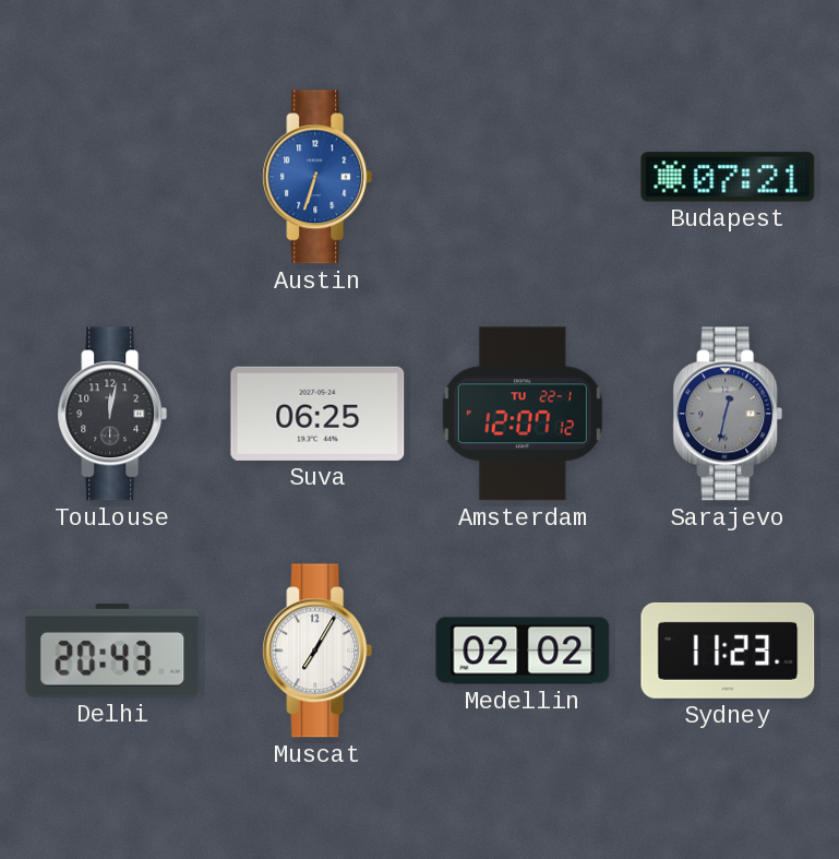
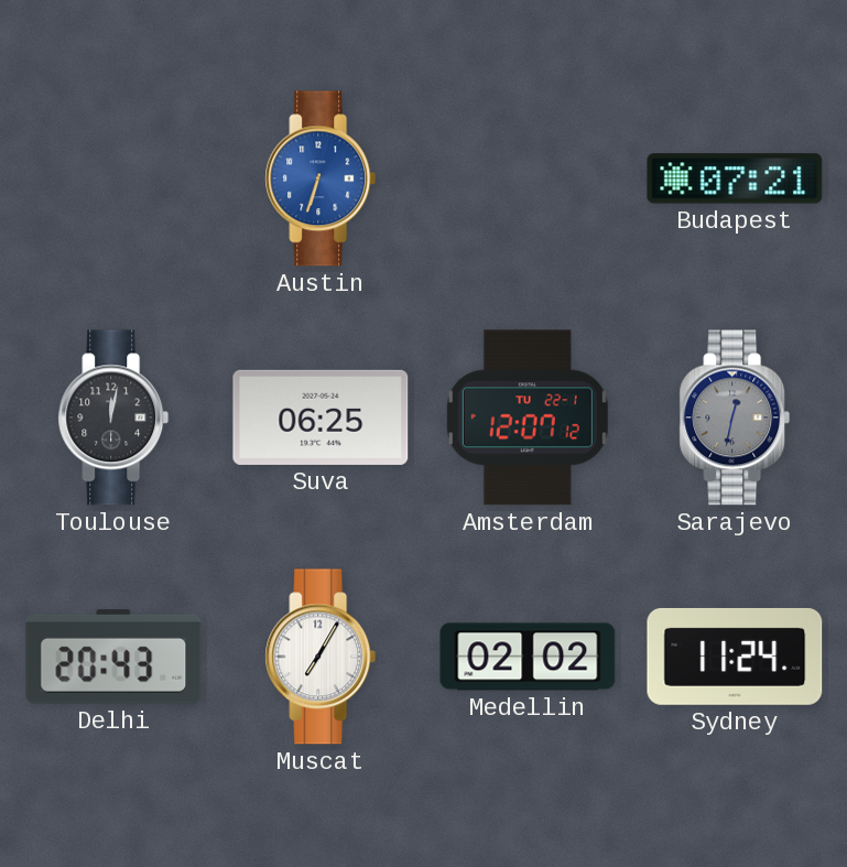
Sydney: 11:23 -> 11:24
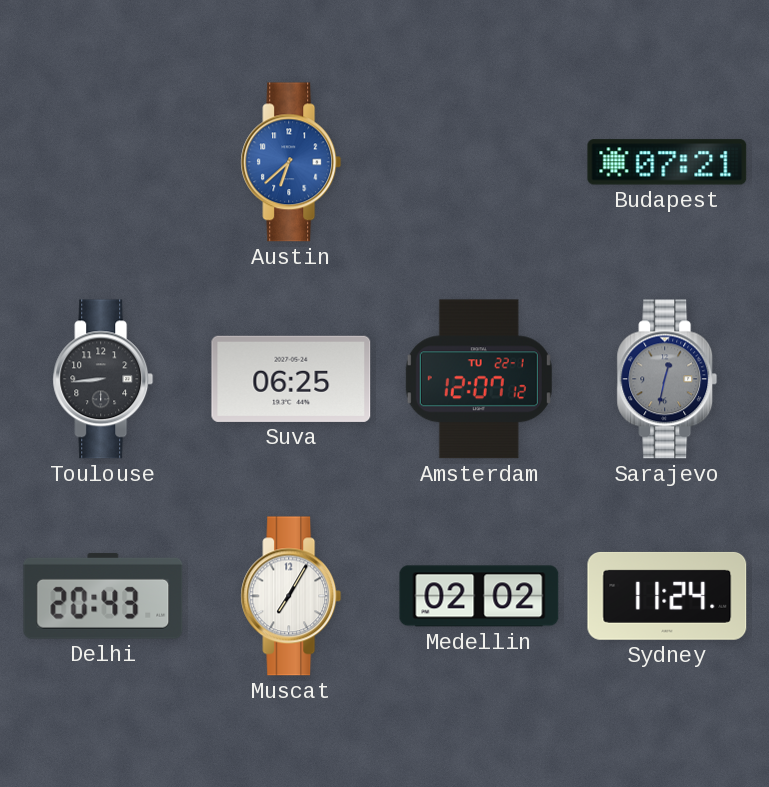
Austin: 6:33 -> 6:38
Toulouse: 12:02 -> 8:44
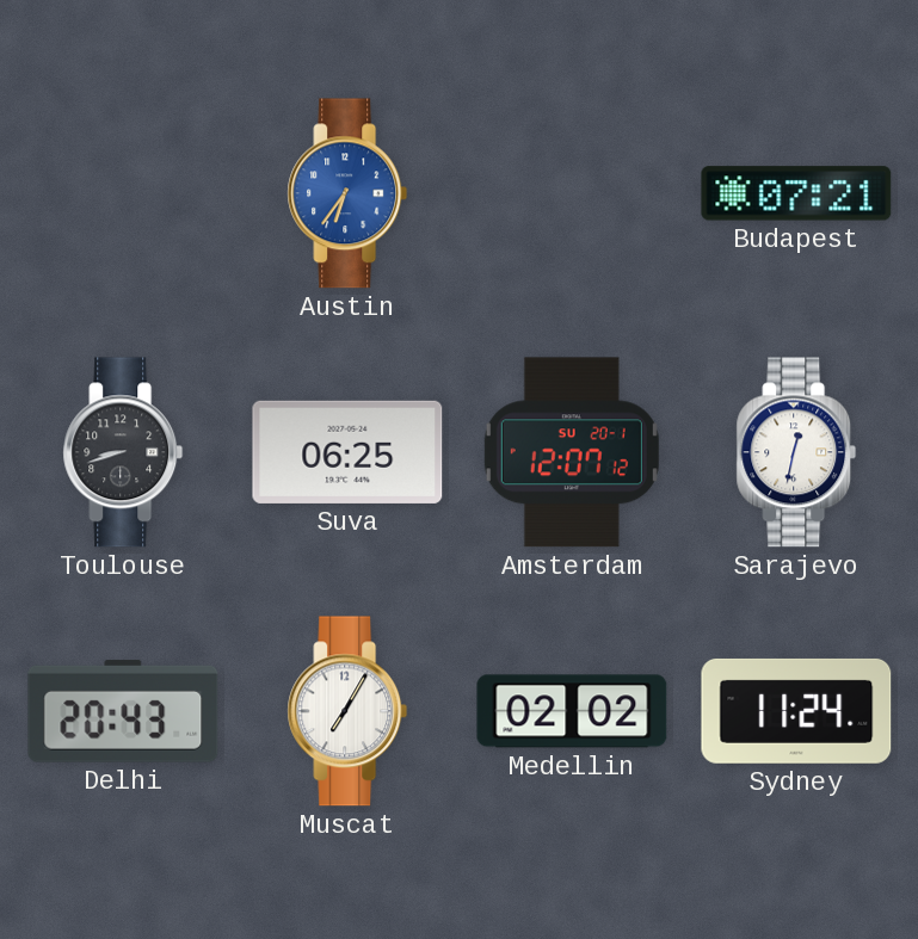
Austin: 6:38 -> 6:36
Toulouse: 8:44 -> 8:42
Amsterdam date: TU 22-1 -> SU 20-1
Sarajevo dial: grey -> white
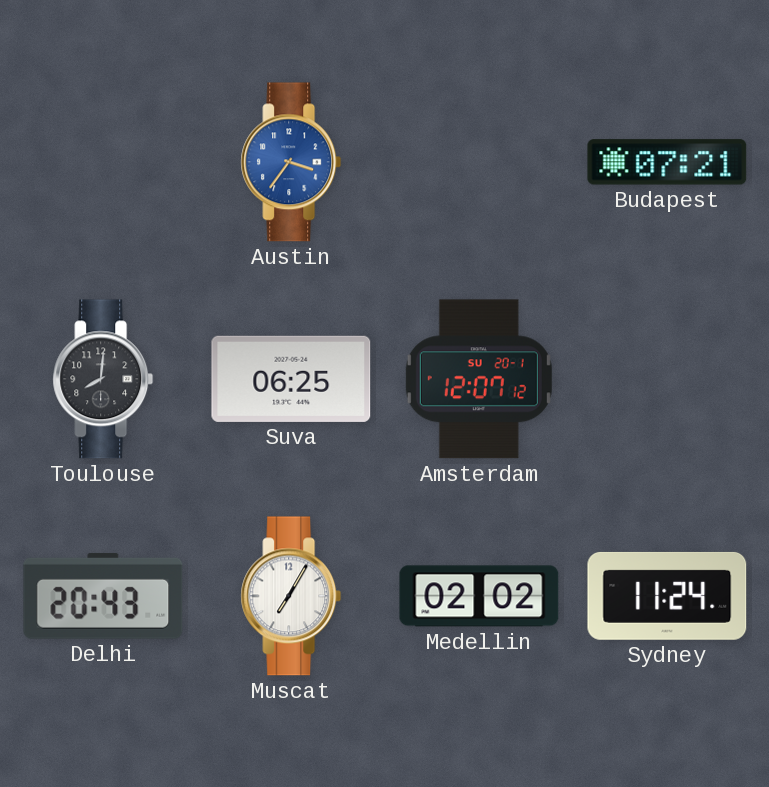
Austin: 6:36 -> 3:36
Toulouse: 8:42 -> 8:01
Sarajevo: 12:32 -> none
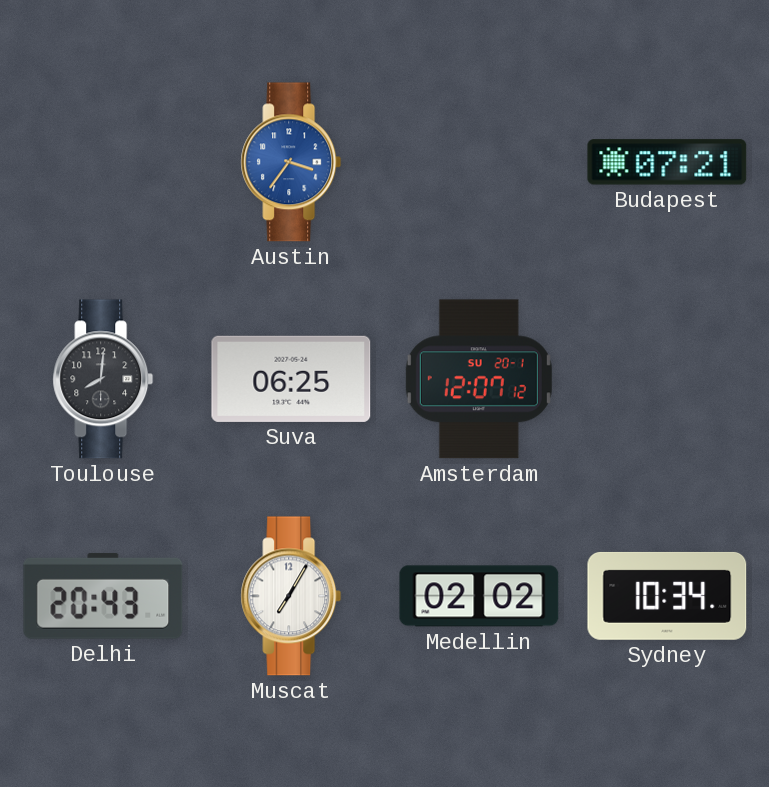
Sydney: 11:24 -> 10:34
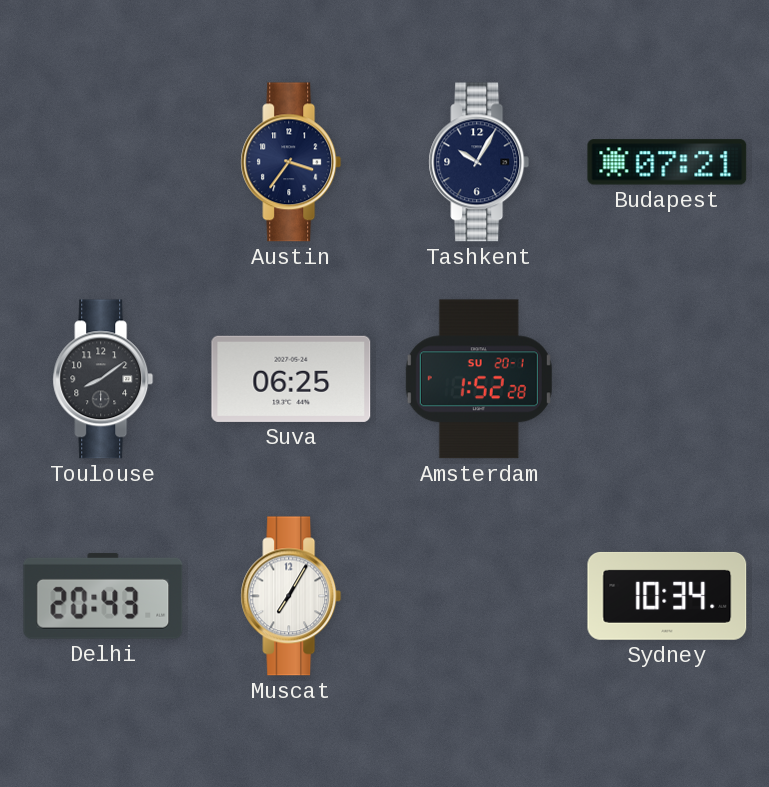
Austin dial: blue -> navy
Tashkent: none -> 10:05
Toulouse: 8:01 -> 8:09
Amsterdam: 12:07 -> 1:52
Medellin: 02:02 -> none
